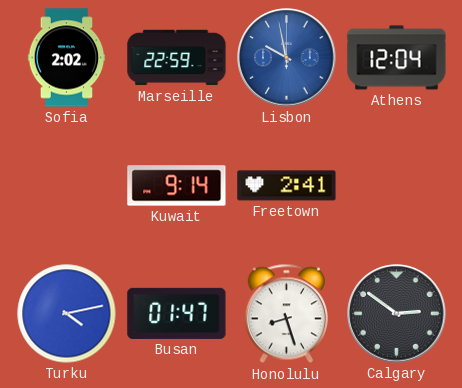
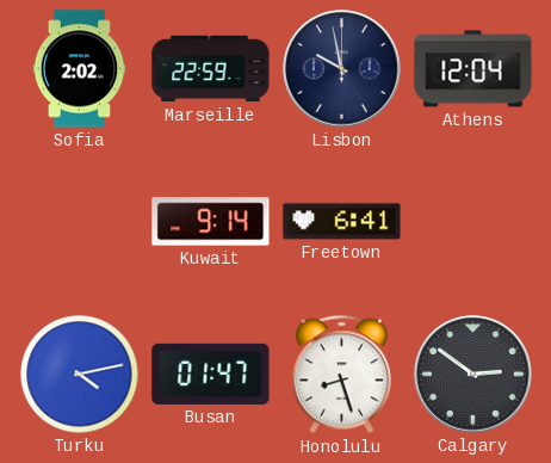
Lisbon dial: blue -> navy
Freetown: 2:41 -> 6:41
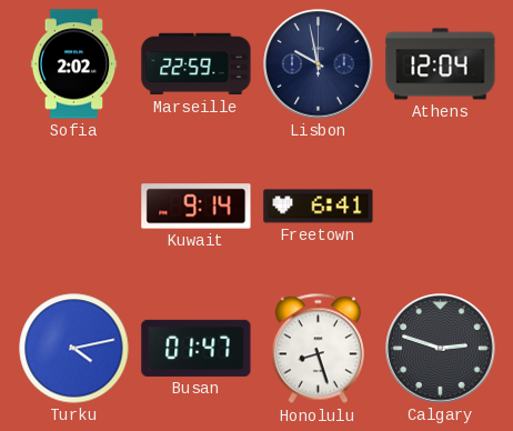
Calgary: 2:51 -> 2:48
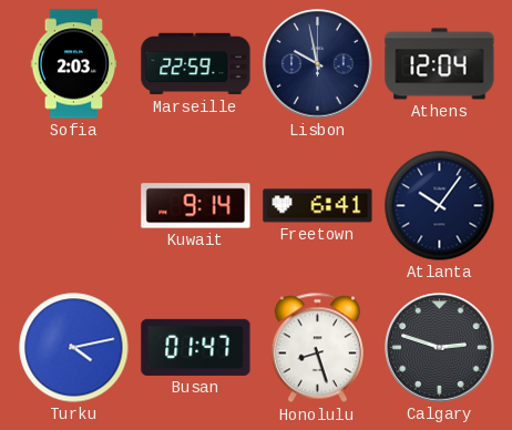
Sofia: 2:02 -> 2:03
Atlanta: none -> 10:06
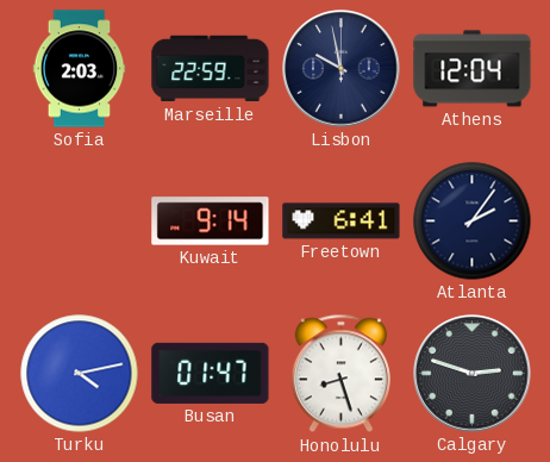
Atlanta: 10:06 -> 2:06
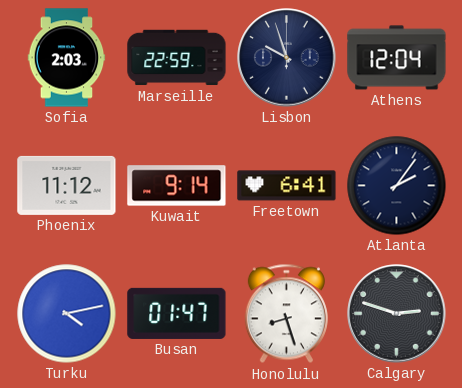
Lisbon: 9:58 -> 9:57
Phoenix: none -> 11:12
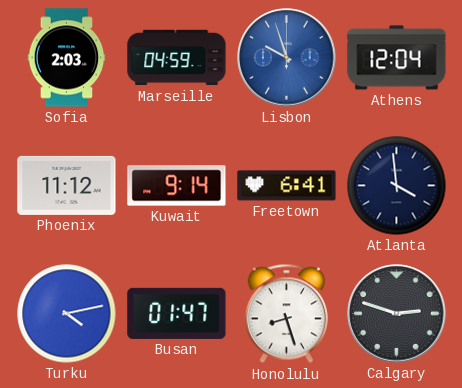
Marseille: 22:59 -> 04:59
Lisbon dial: navy -> blue
Atlanta: 2:06 -> 3:59
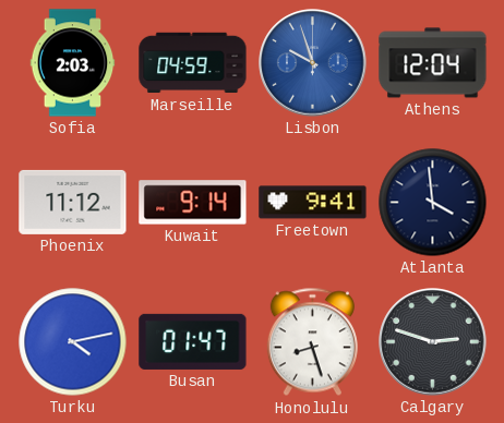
Freetown: 6:41 -> 9:41
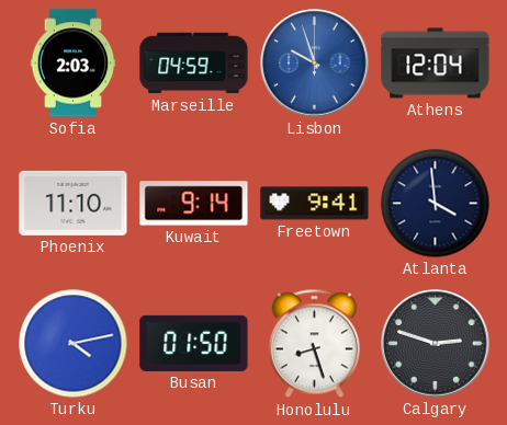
Phoenix: 11:12 -> 11:10
Busan: 01:47 -> 01:50
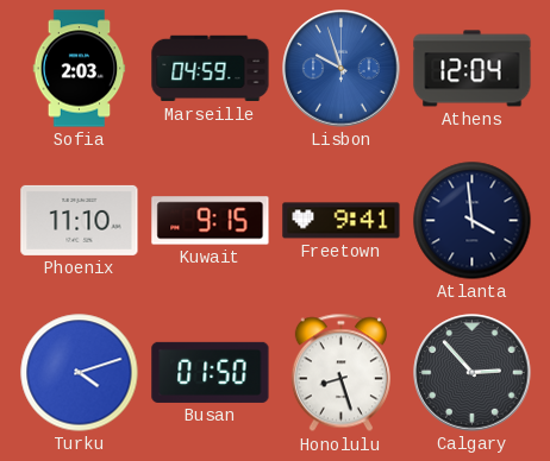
Kuwait: 9:14 -> 9:15
Turku: 4:13 -> 4:12
Calgary: 2:48 -> 2:53
